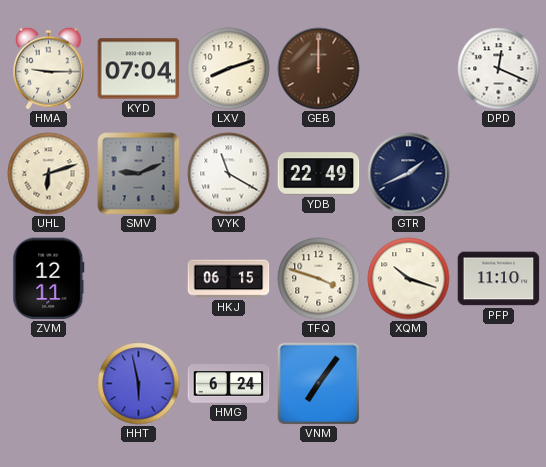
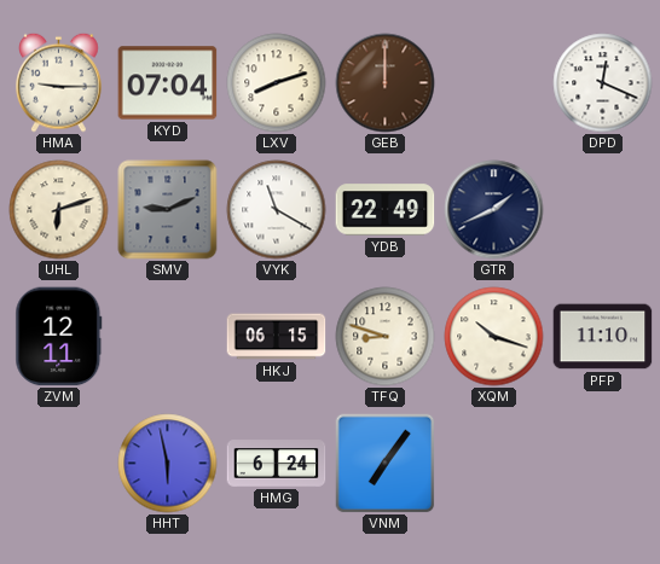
TFQ: 3:48 -> 8:48
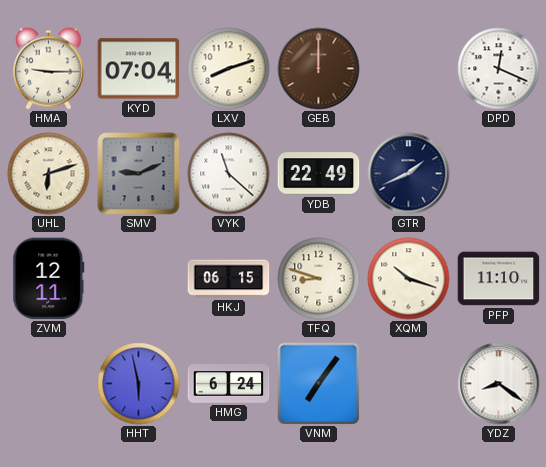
VYK: 11:20 -> 11:22
YDZ: none -> 8:21
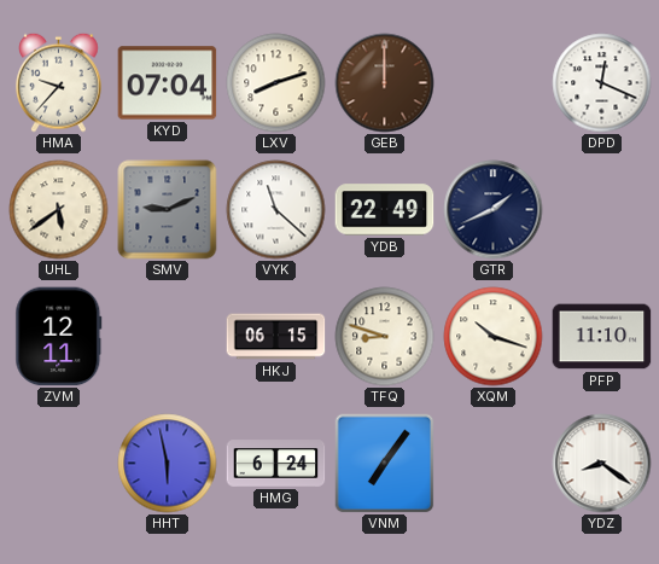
HMA: 9:15 -> 9:37
UHL: 6:12 -> 5:39
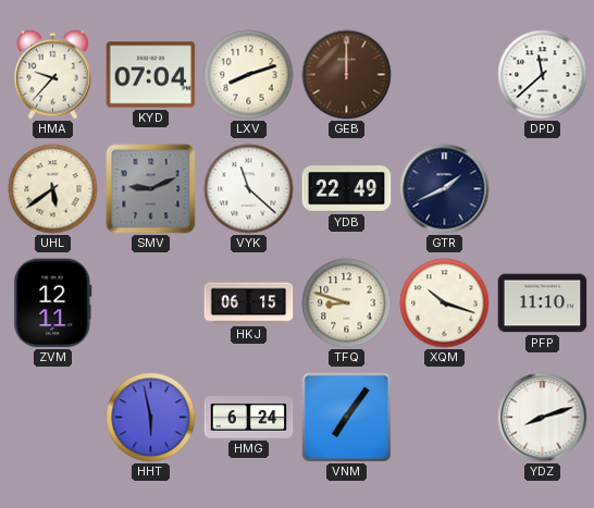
DPD: 12:19 -> 11:38
YDZ: 8:21 -> 8:12
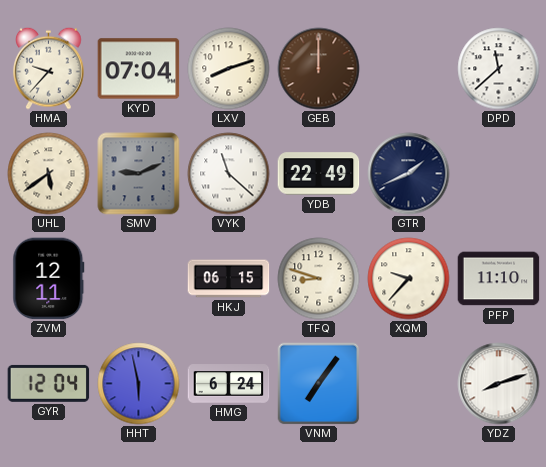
XQM: 10:18 -> 9:37
GYR: none -> 12:04
